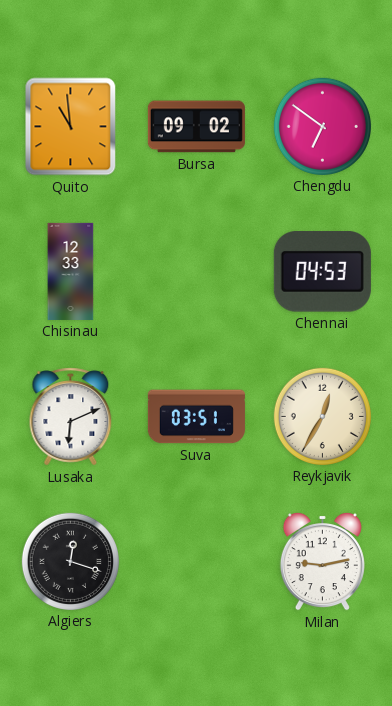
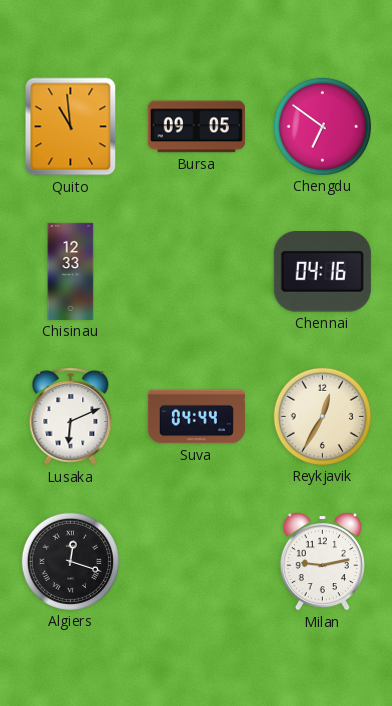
Bursa: 09:02 -> 09:05
Chennai: 04:53 -> 04:16
Suva: 03:51 -> 04:44
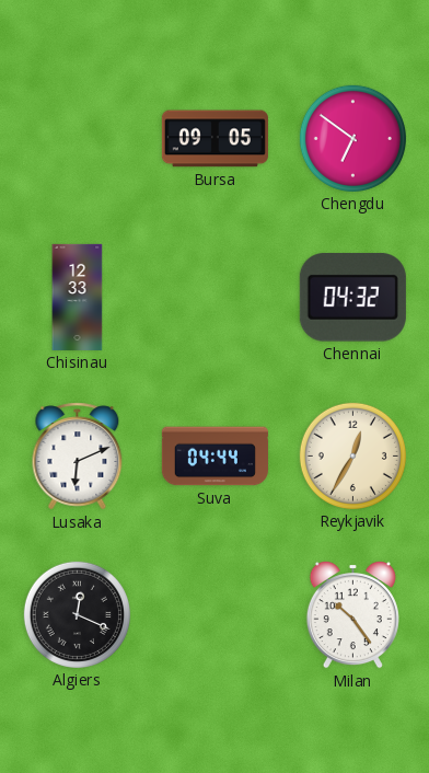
Quito: 10:59 -> none
Chennai: 04:16 -> 04:32
Algiers: 12:18 -> 12:19
Milan: 9:13 -> 10:24
